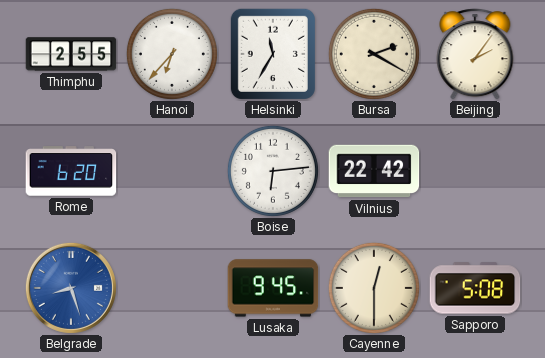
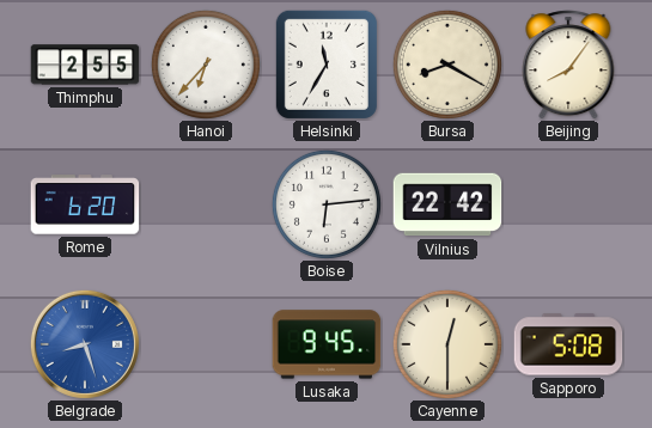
Bursa: 2:20 -> 8:20
Beijing: 2:06 -> 8:06
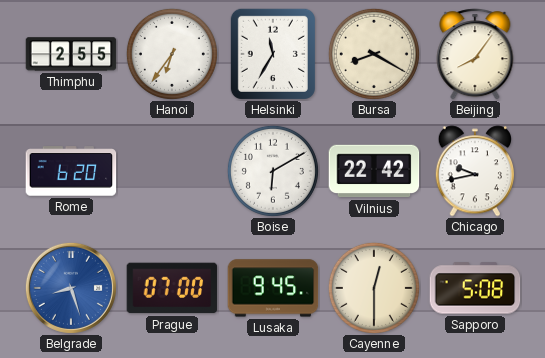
Hanoi: 6:37 -> 6:36
Boise: 6:14 -> 6:10
Chicago: none -> 9:43
Prague: none -> 07:00
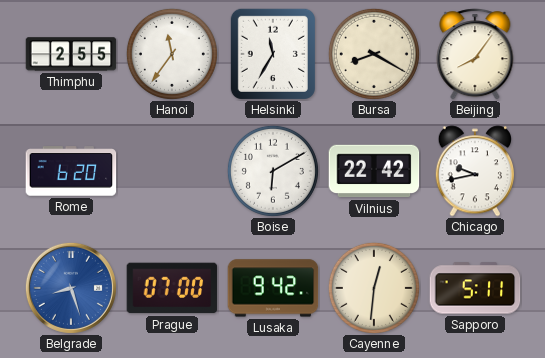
Hanoi: 6:36 -> 11:36
Lusaka: 9:45 -> 9:42
Cayenne: 12:30 -> 12:31
Sapporo: 5:08 -> 5:11
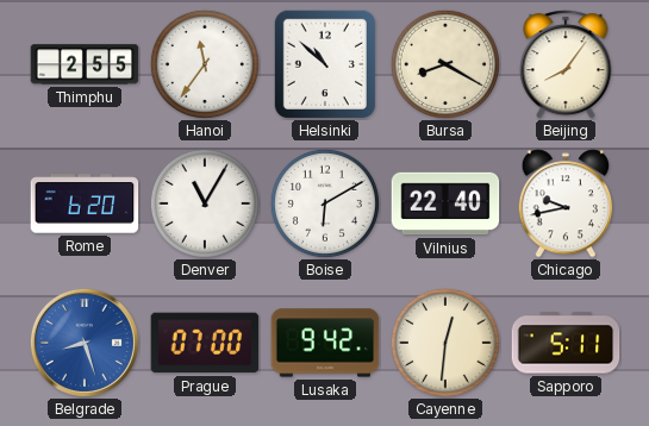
Helsinki: 11:35 -> 10:52
Denver: none -> 11:05
Vilnius: 22:42 -> 22:40
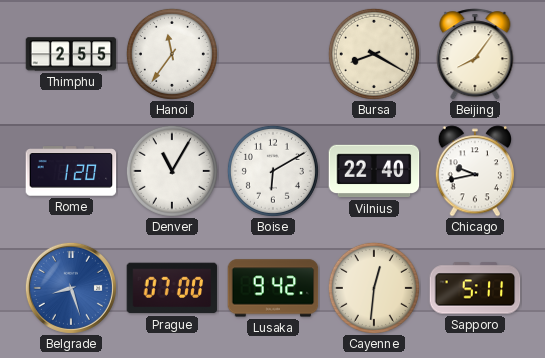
Helsinki: 10:52 -> none
Rome: 6:20 -> 1:20
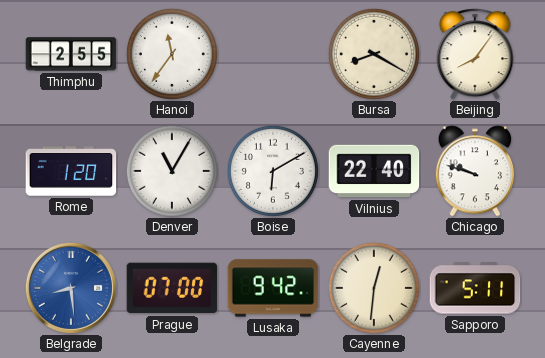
Chicago: 9:43 -> 9:48
Belgrade: 8:27 -> 8:29
